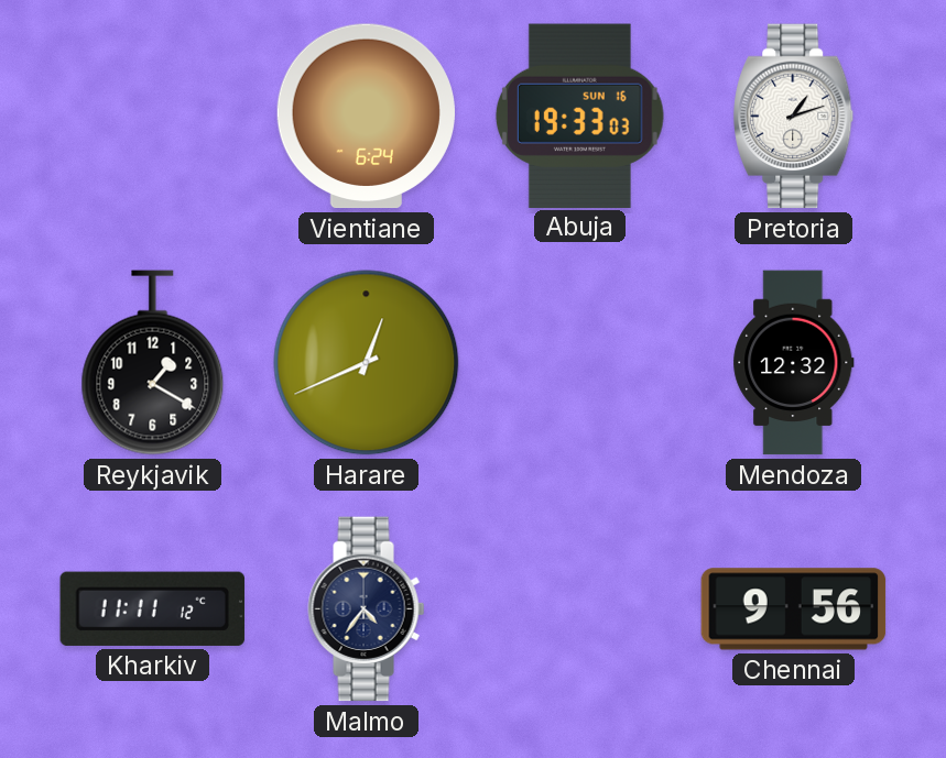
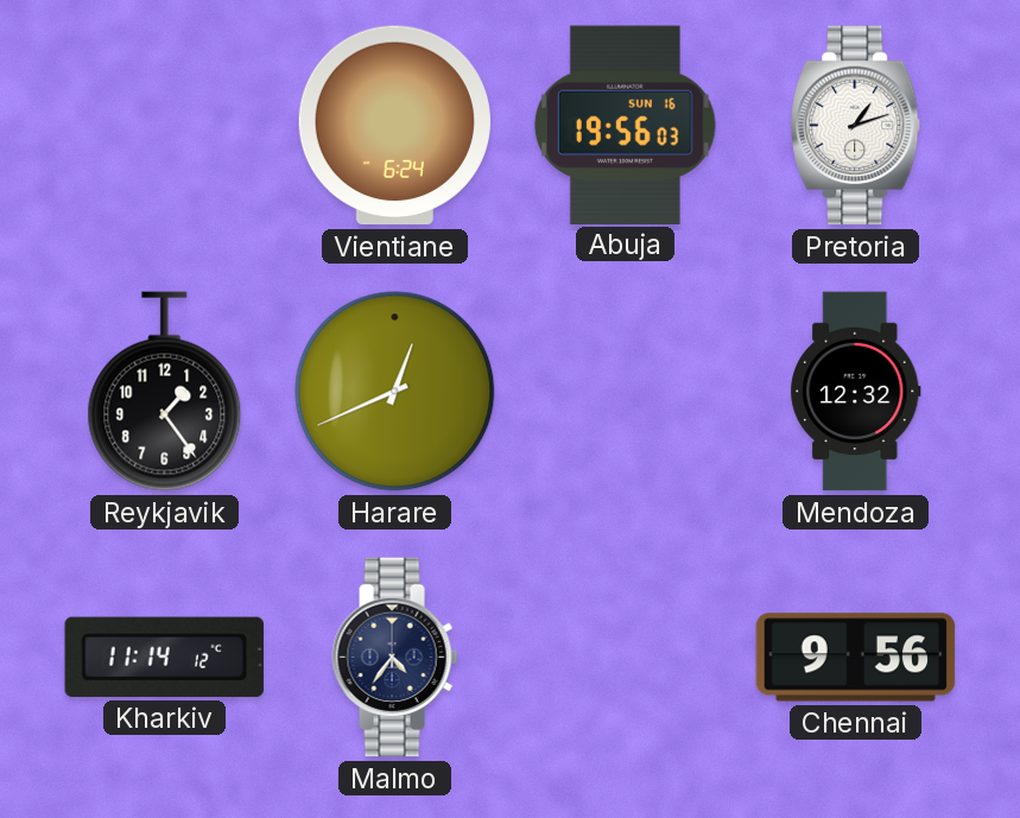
Abuja: 19:33 -> 19:56
Reykjavik: 1:20 -> 1:24
Kharkiv: 11:11 -> 11:14
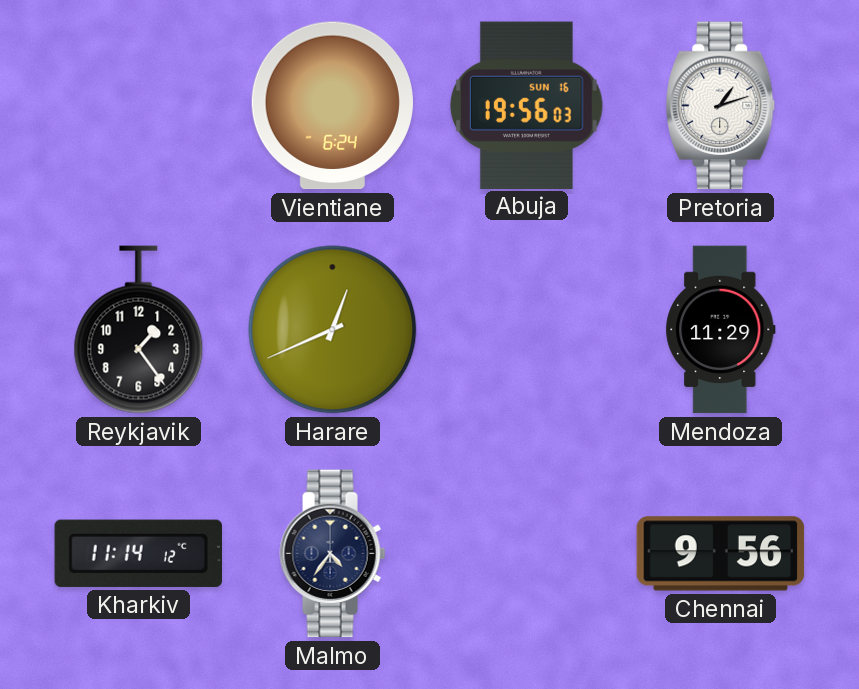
Mendoza: 12:32 -> 11:29
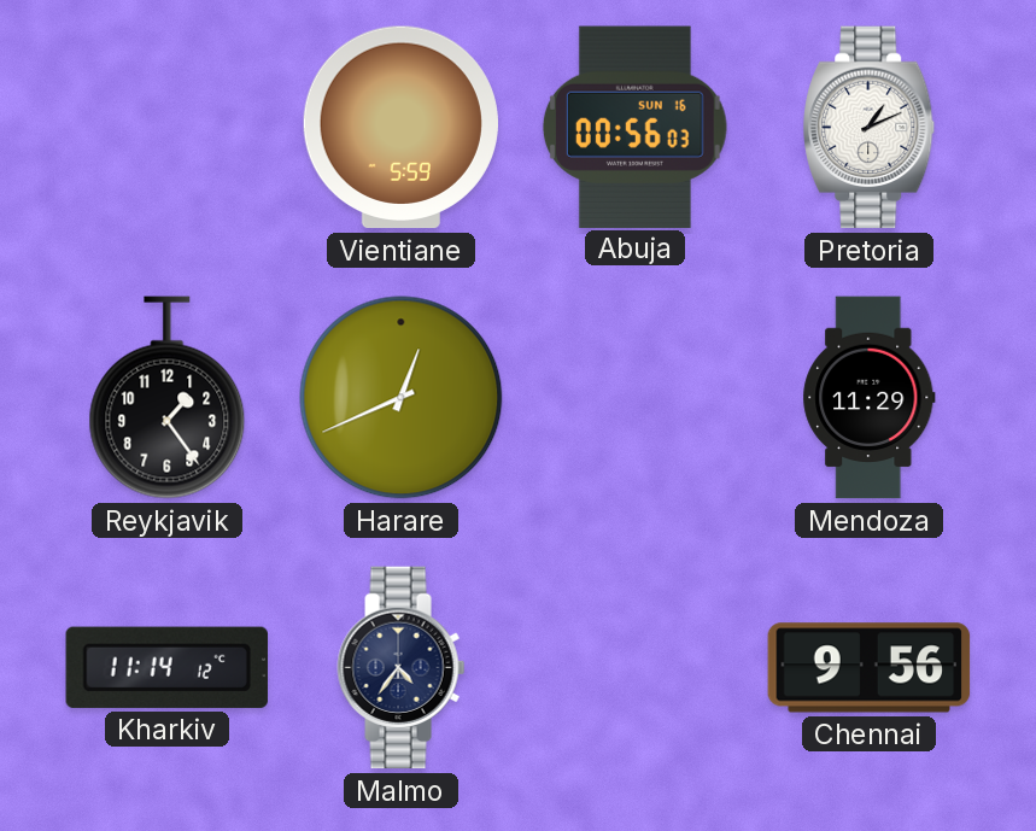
Vientiane: 6:24 -> 5:59
Abuja: 19:56 -> 00:56
Pretoria: 1:12 -> 1:11
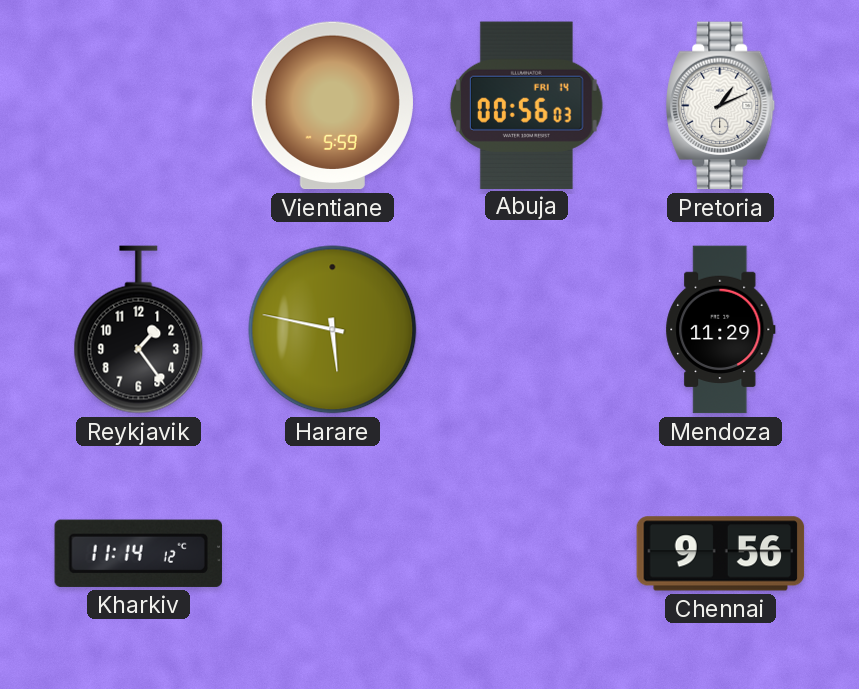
Abuja date: SUN 16 -> FRI 14
Harare: 12:41 -> 5:47
Malmo: 4:36 -> none
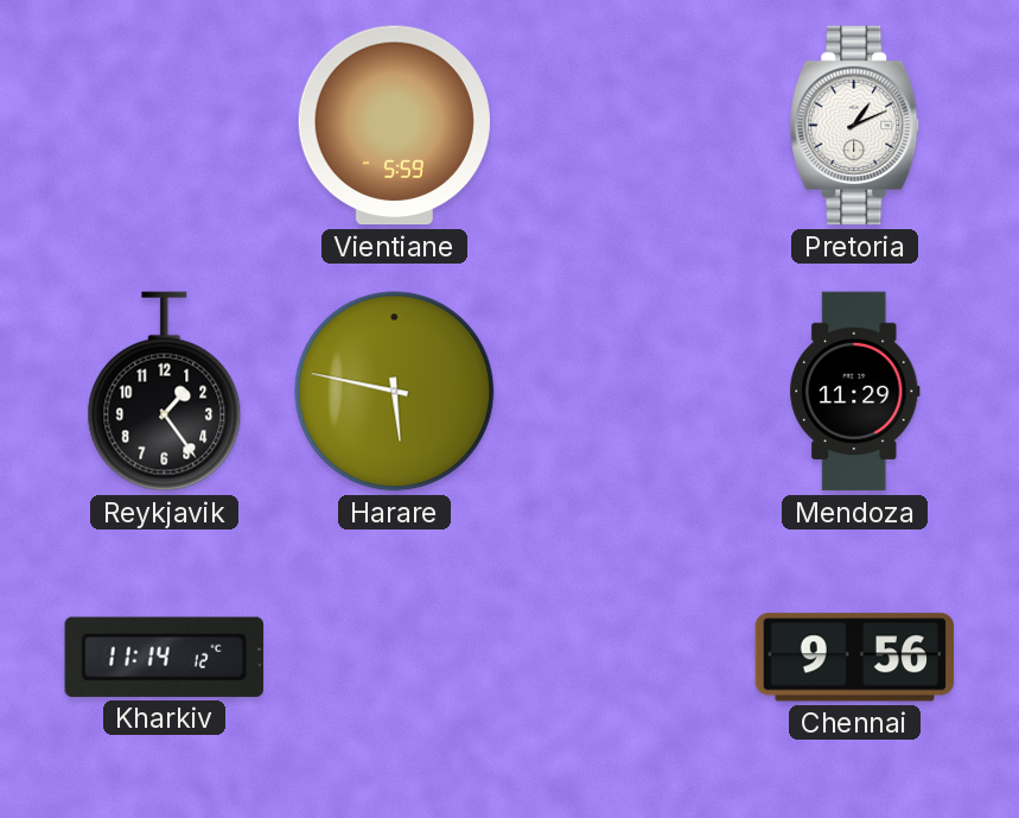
Abuja: 00:56 -> none
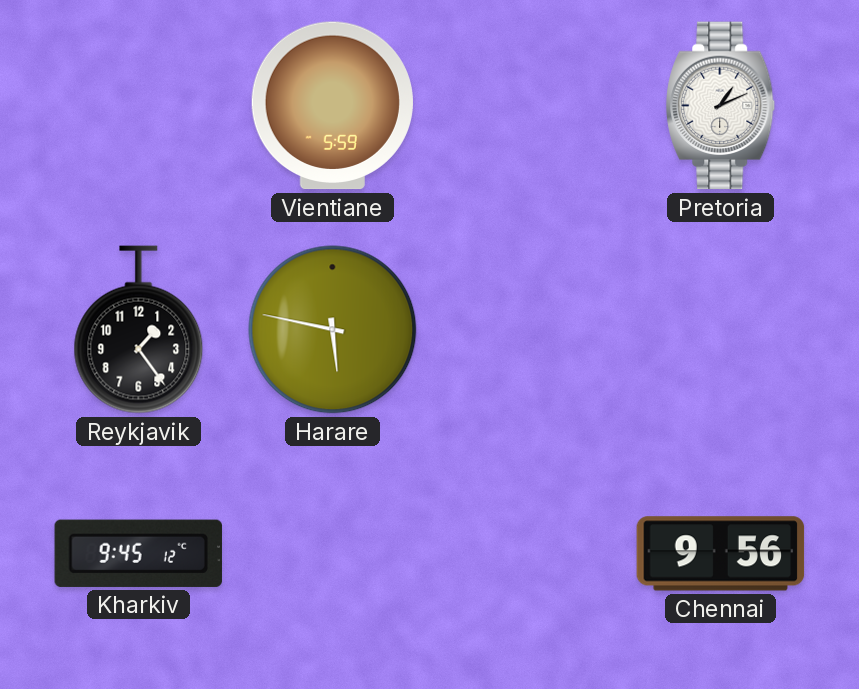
Mendoza: 11:29 -> none
Kharkiv: 11:14 -> 9:45
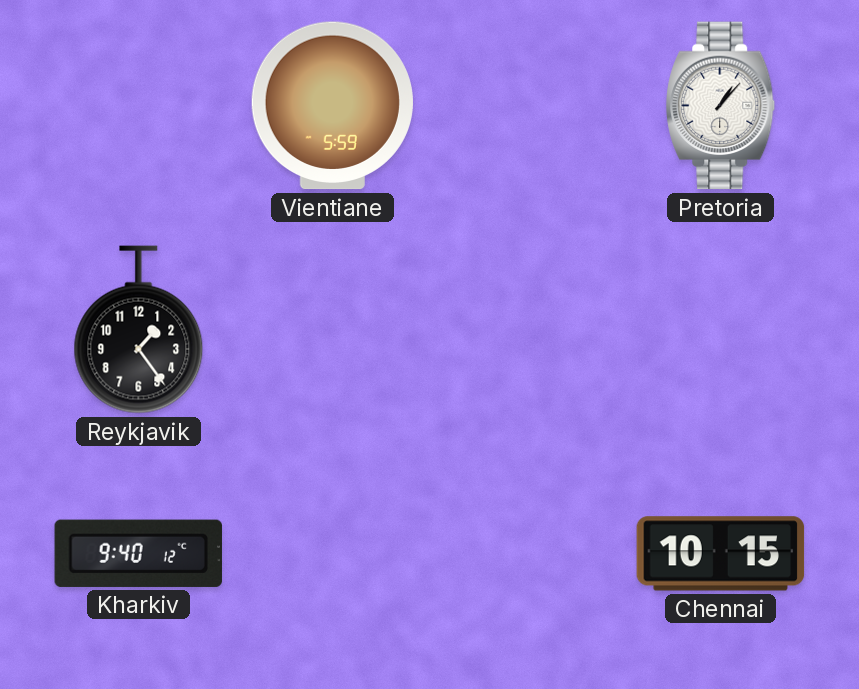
Pretoria: 1:11 -> 1:07
Harare: 5:47 -> none
Kharkiv: 9:45 -> 9:40
Chennai: 9:56 -> 10:15
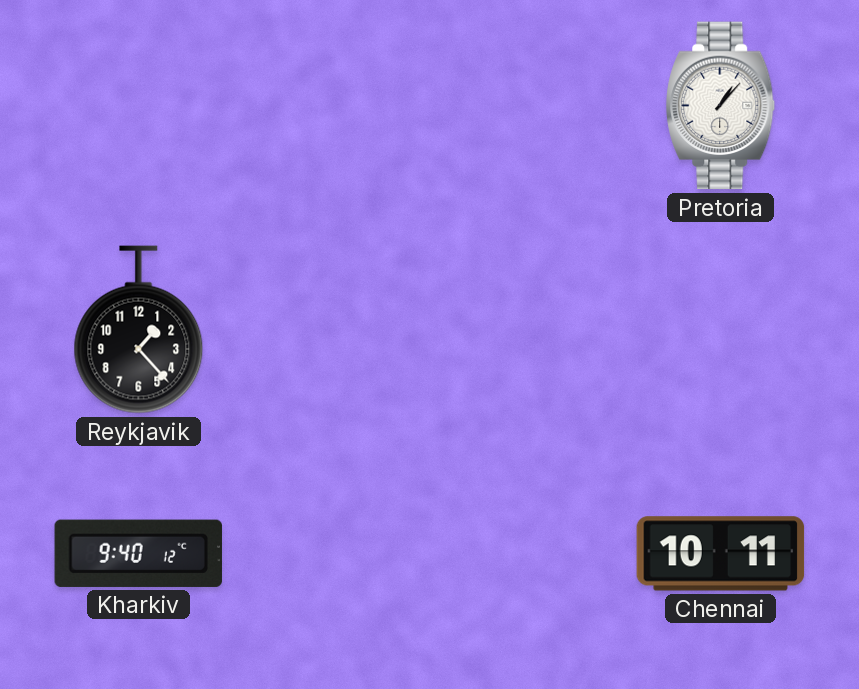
Vientiane: 5:59 -> none
Reykjavik: 1:24 -> 1:23
Chennai: 10:15 -> 10:11
